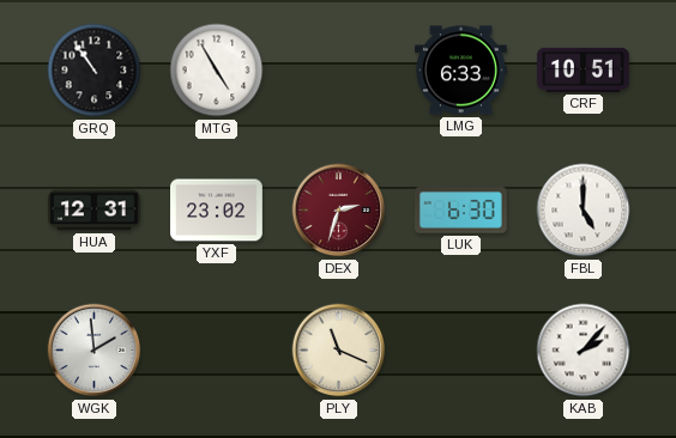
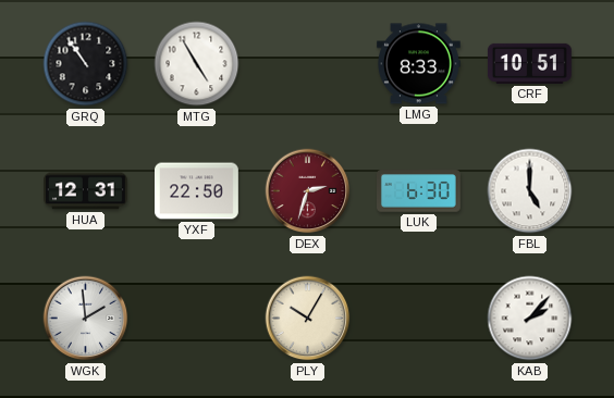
LMG: 6:33 -> 8:33
YXF: 23:02 -> 22:50
PLY: 11:19 -> 10:05
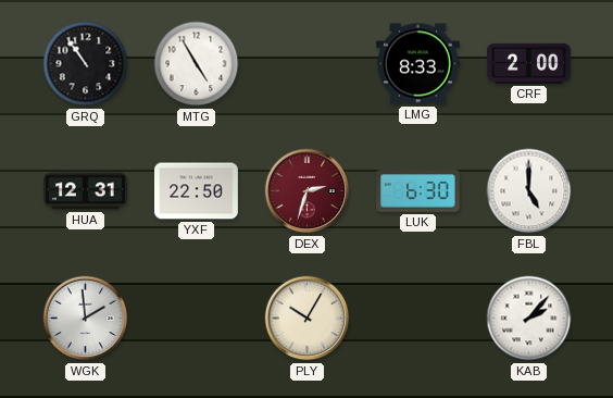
CRF: 10:51 -> 2:00
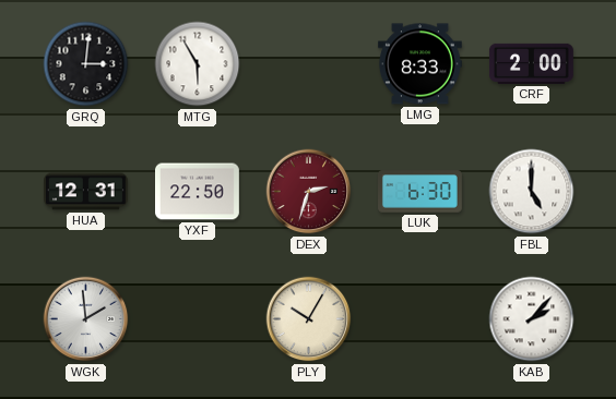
GRQ: 10:54 -> 3:01
MTG: 4:55 -> 5:55
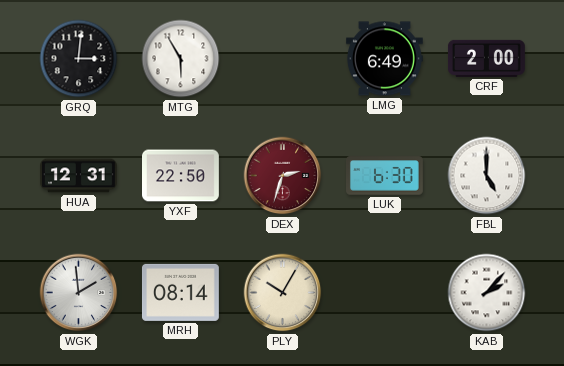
LMG: 8:33 -> 6:49
MRH: none -> 08:14
